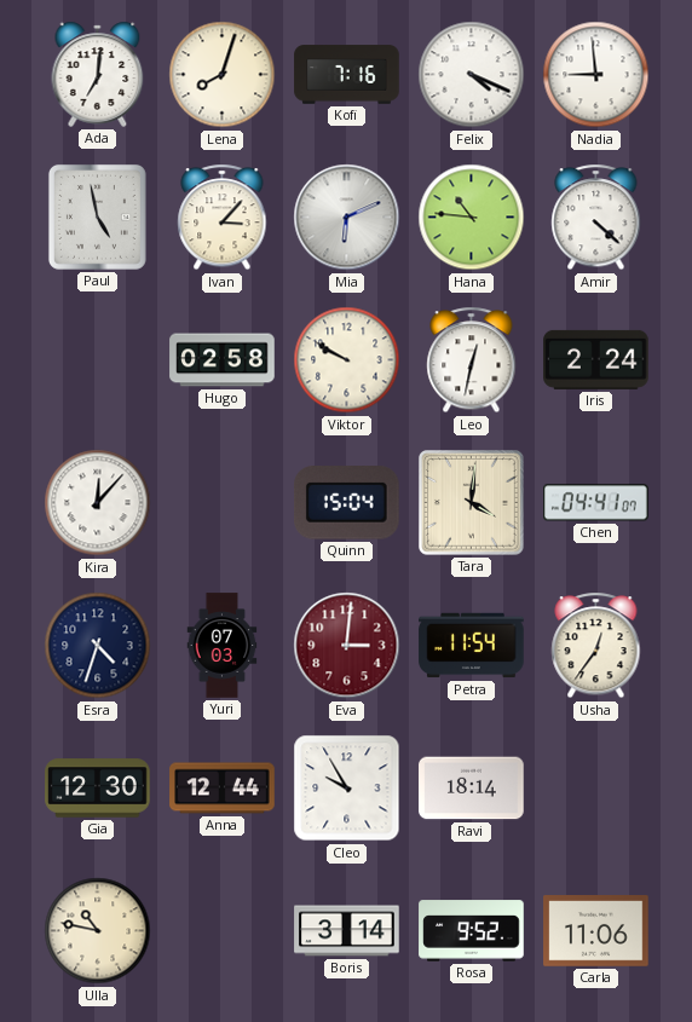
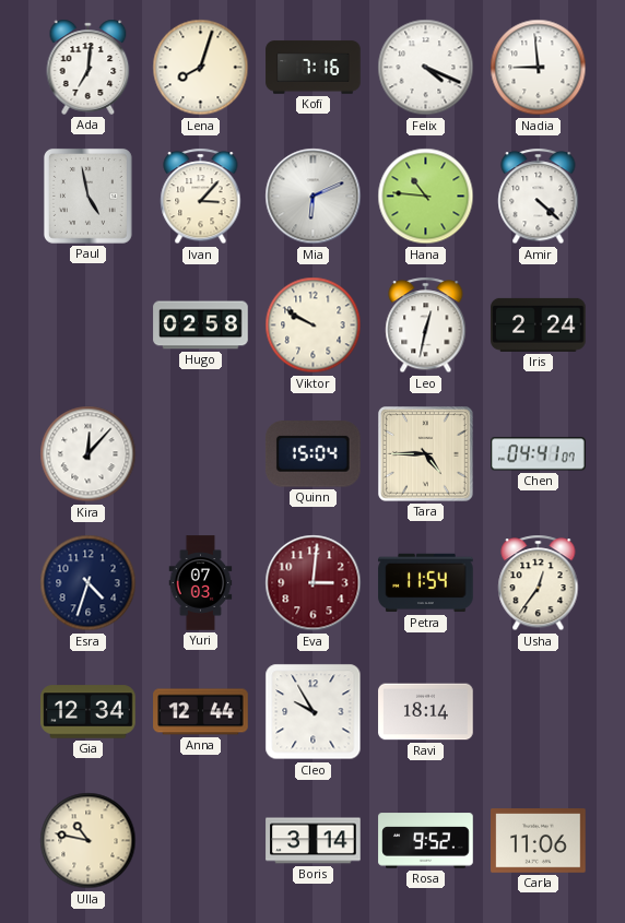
Tara: 4:01 -> 4:45
Gia: 12:30 -> 12:34
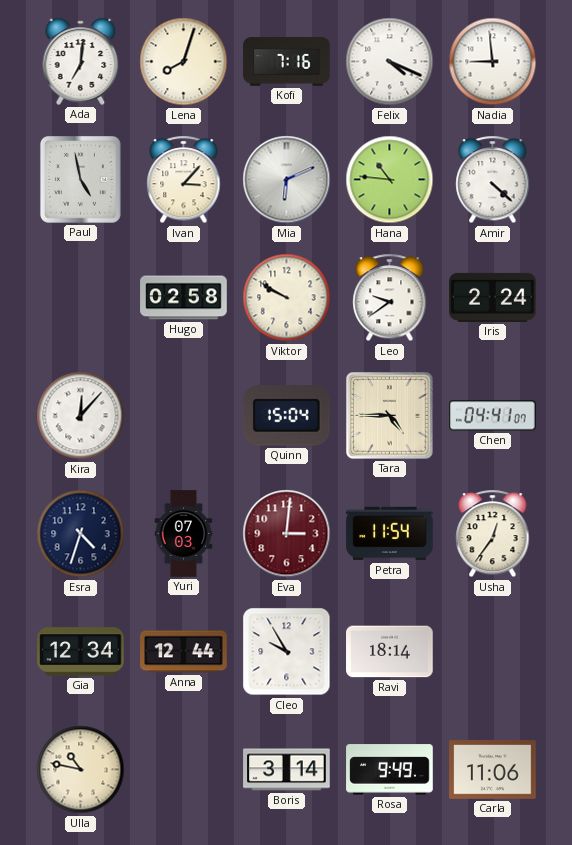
Leo: 12:32 -> 9:39
Rosa: 9:52 -> 9:49
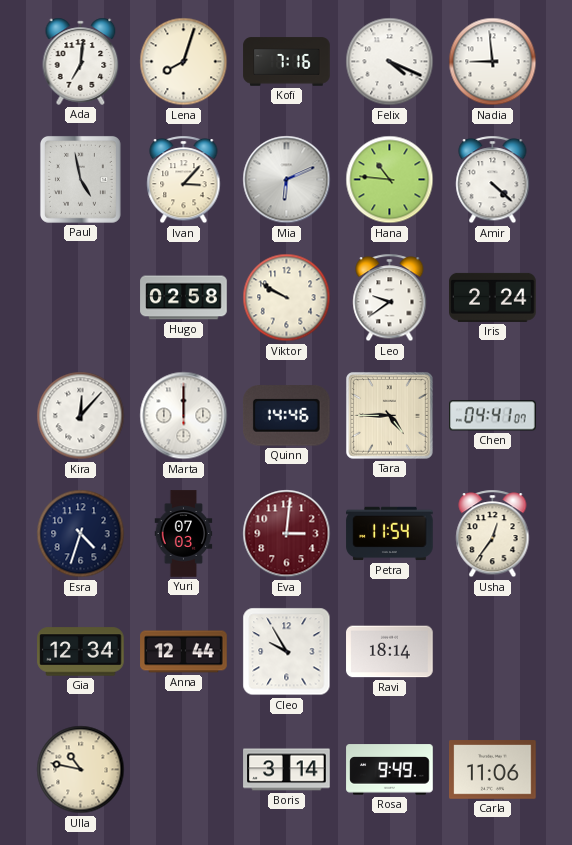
Marta: none -> 12:00
Quinn: 15:04 -> 14:46
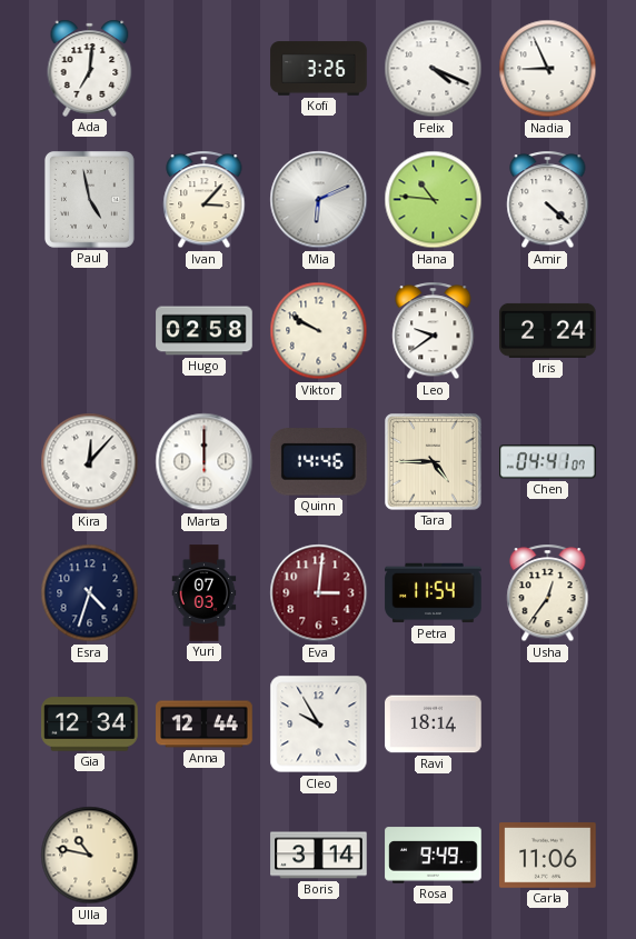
Lena: 8:03 -> none
Kofi: 7:16 -> 3:26
Nadia: 8:59 -> 8:56
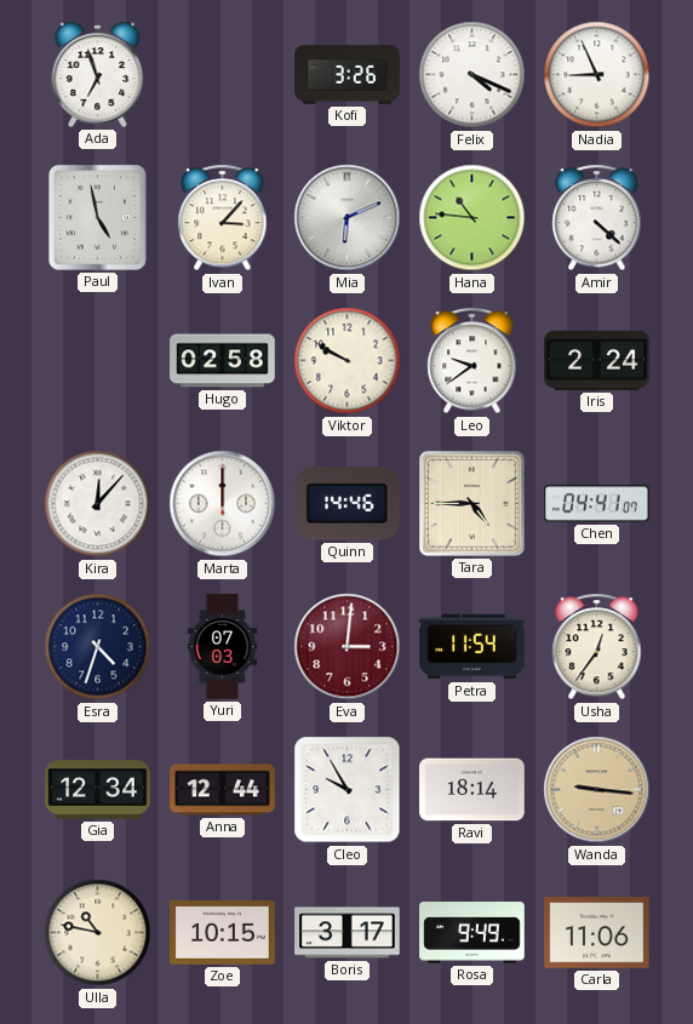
Ada: 7:01 -> 6:57
Wanda: none -> 9:16
Zoe: none -> 10:15
Boris: 3:14 -> 3:17
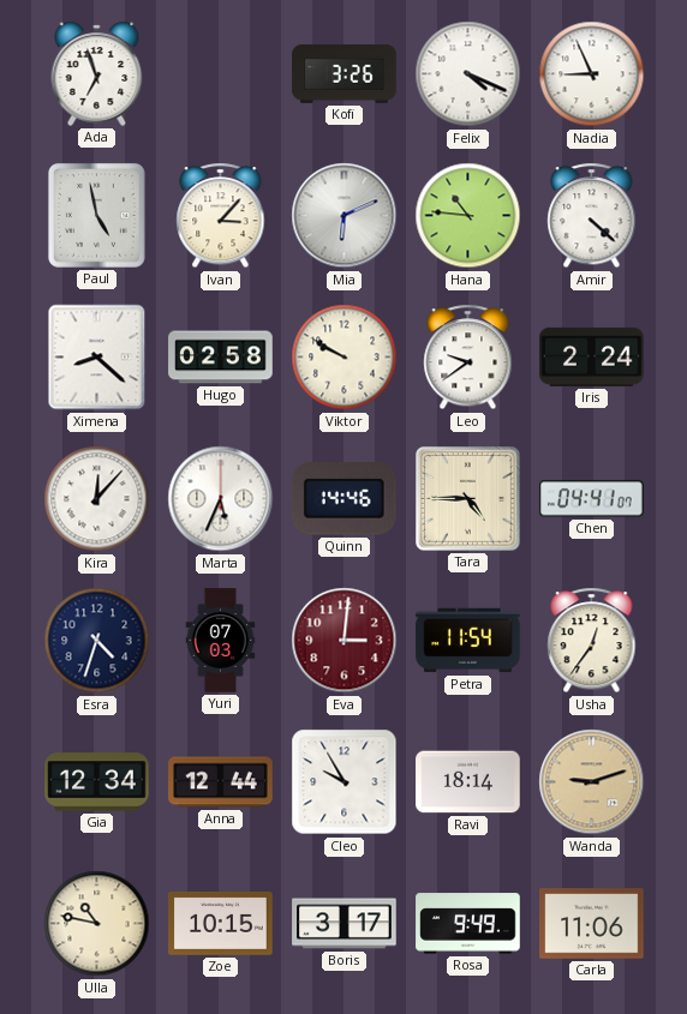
Ximena: none -> 8:22
Marta: 12:00 -> 5:34
Wanda: 9:16 -> 9:12
